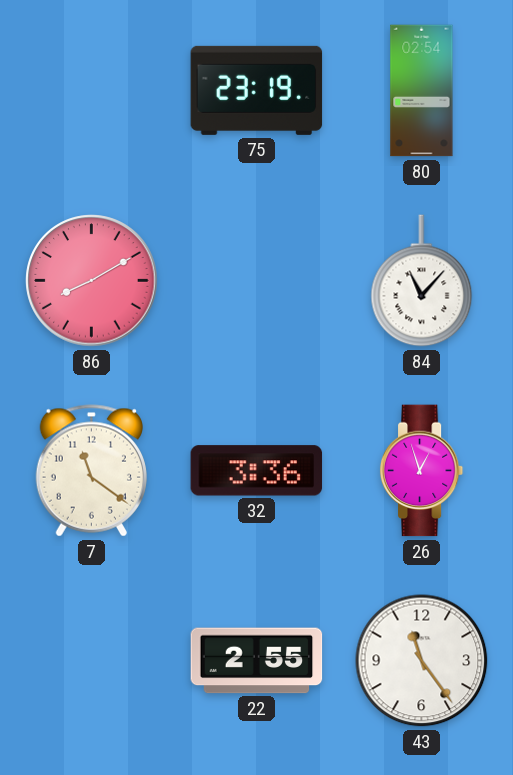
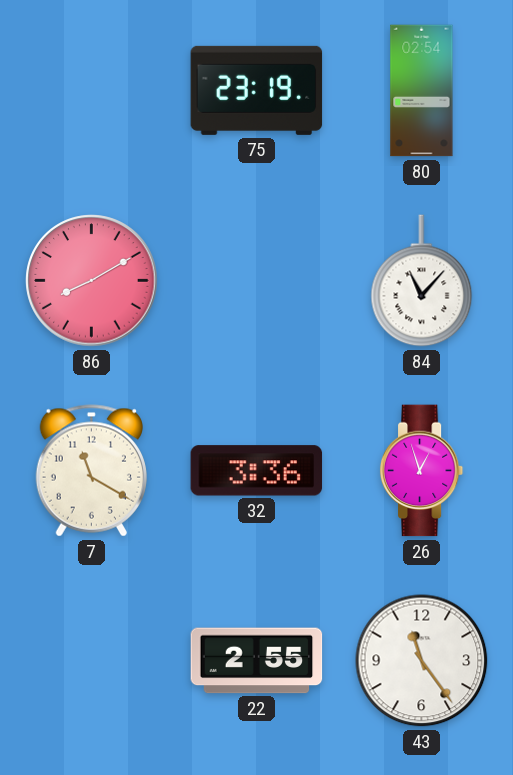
7: 11:21 -> 11:20
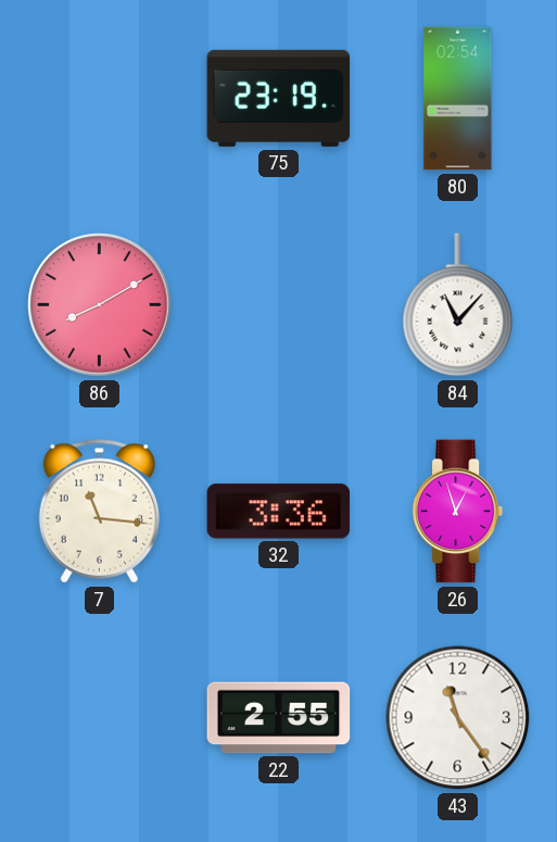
7: 11:20 -> 11:16
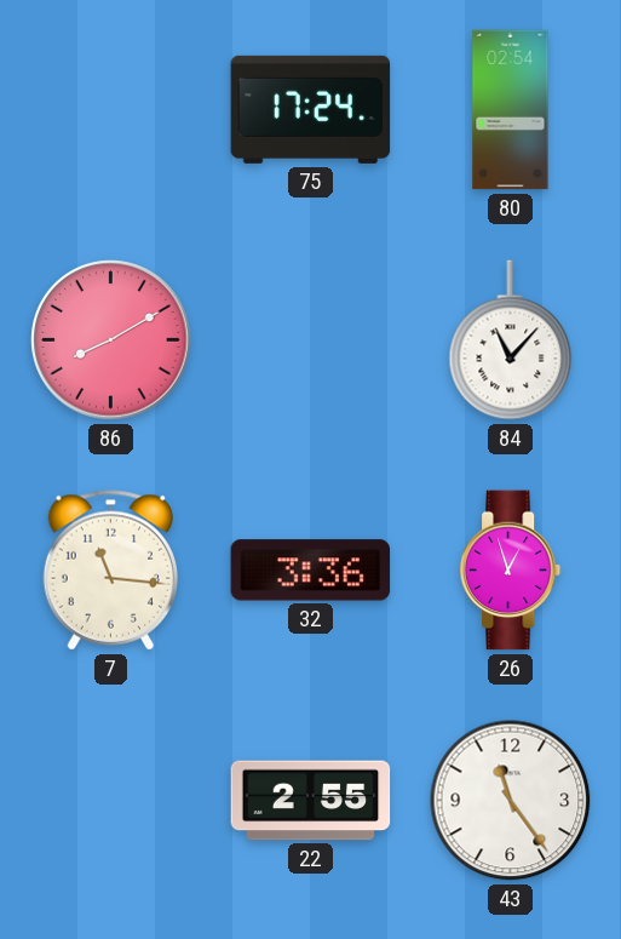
75: 23:19 -> 17:24
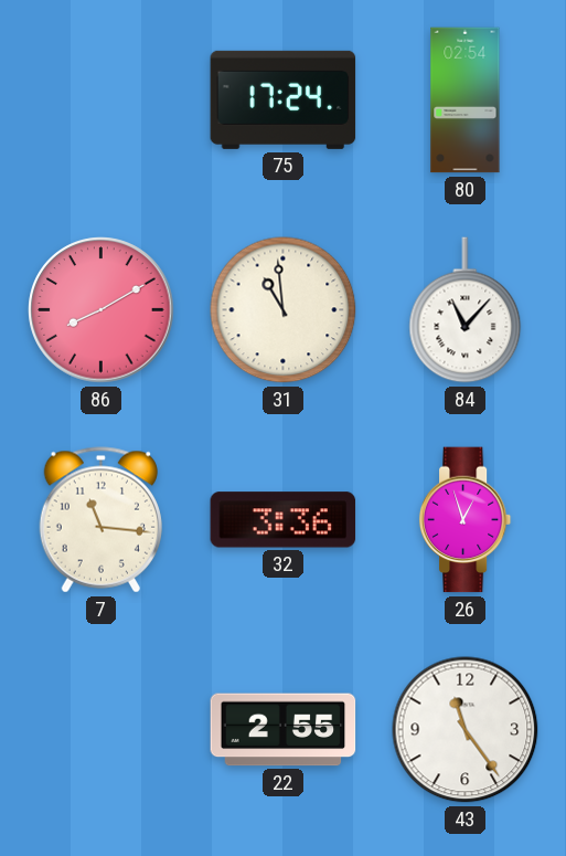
31: none -> 10:59
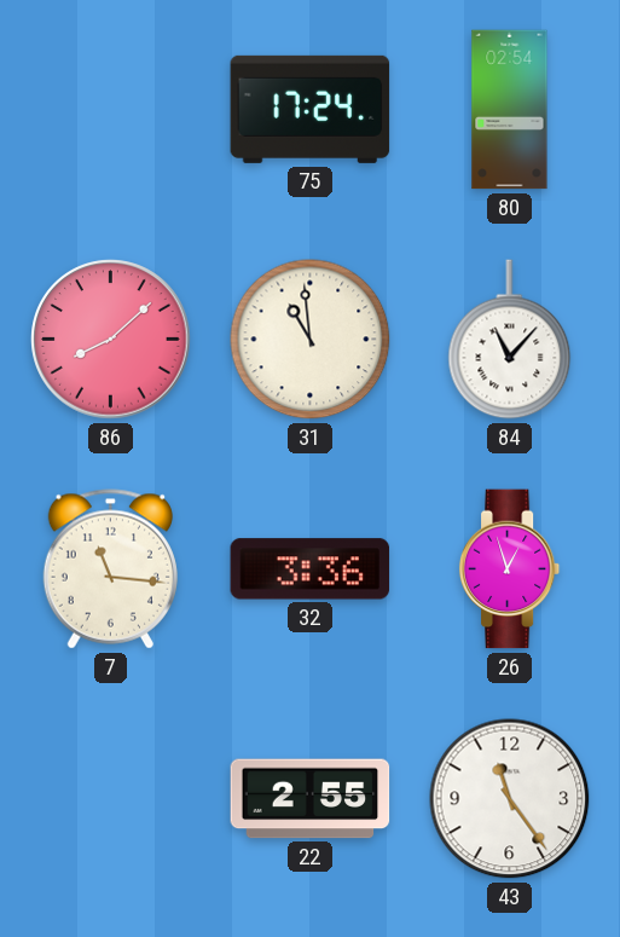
86: 8:10 -> 8:08
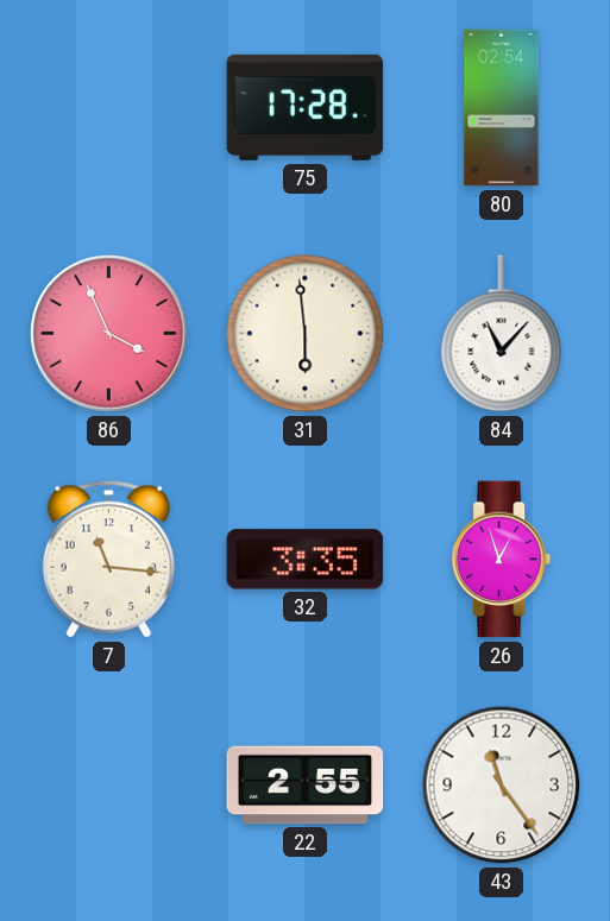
75: 17:24 -> 17:28
86: 8:08 -> 3:56
31: 10:59 -> 5:59
32: 3:36 -> 3:35
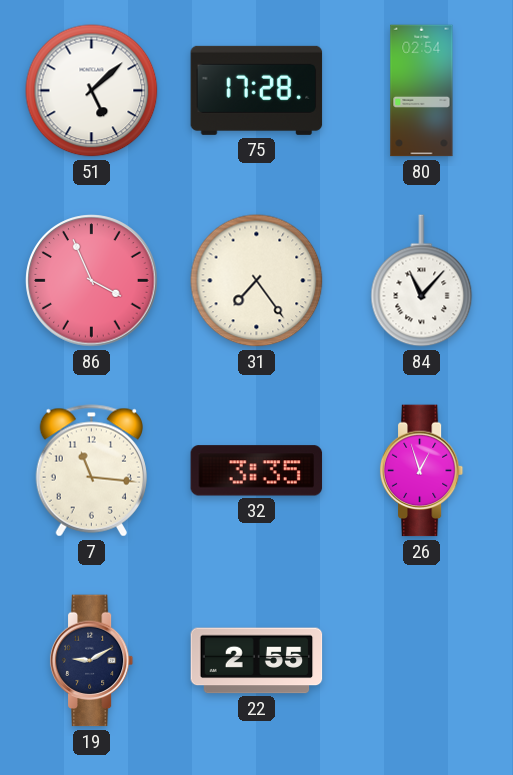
51: none -> 5:08
31: 5:59 -> 7:24
19: none -> 9:10
43: 11:24 -> none
